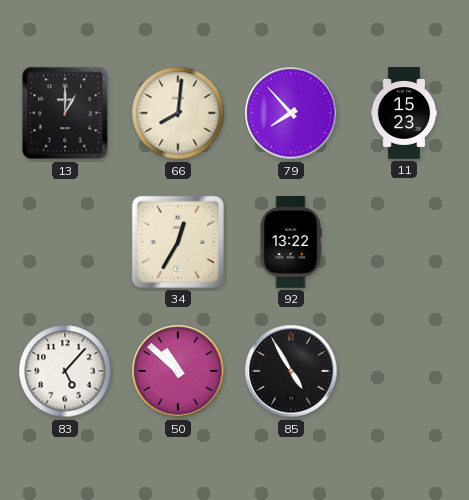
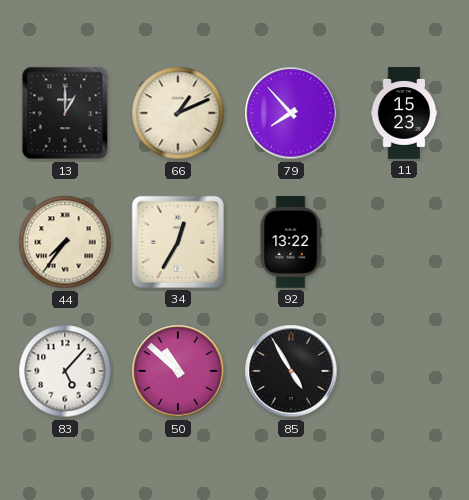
66: 8:01 -> 1:11
44: none -> 7:36
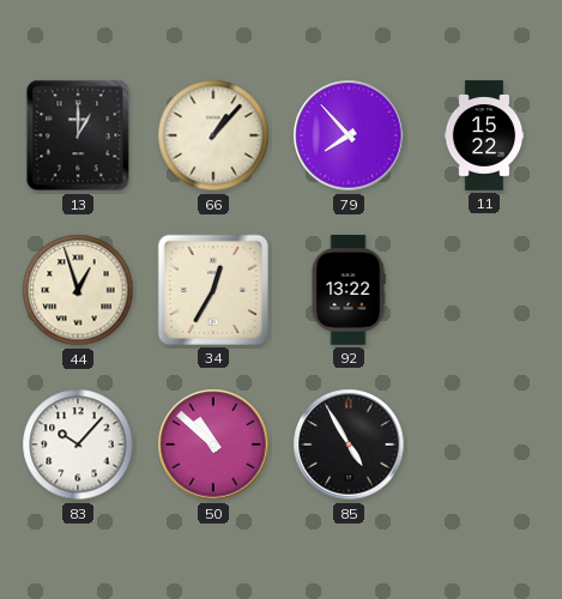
66: 1:11 -> 1:07
11: 15:23 -> 15:22
44: 7:36 -> 12:57
83: 5:07 -> 10:07
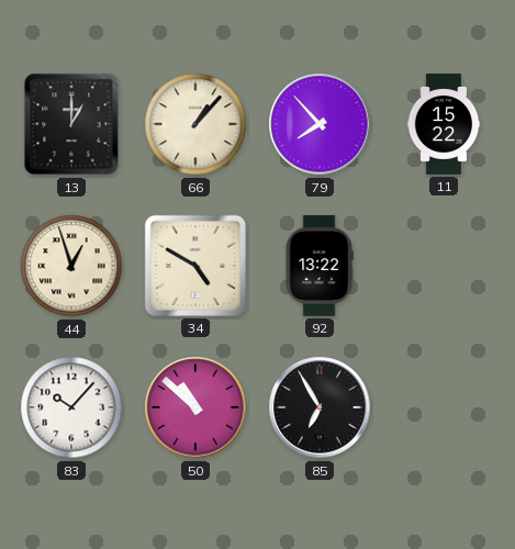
34: 12:35 -> 4:50
85: 4:55 -> 6:55
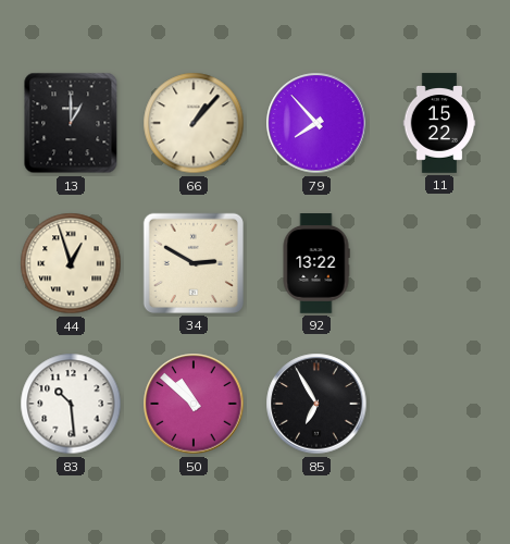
34: 4:50 -> 2:50
83: 10:07 -> 10:29
